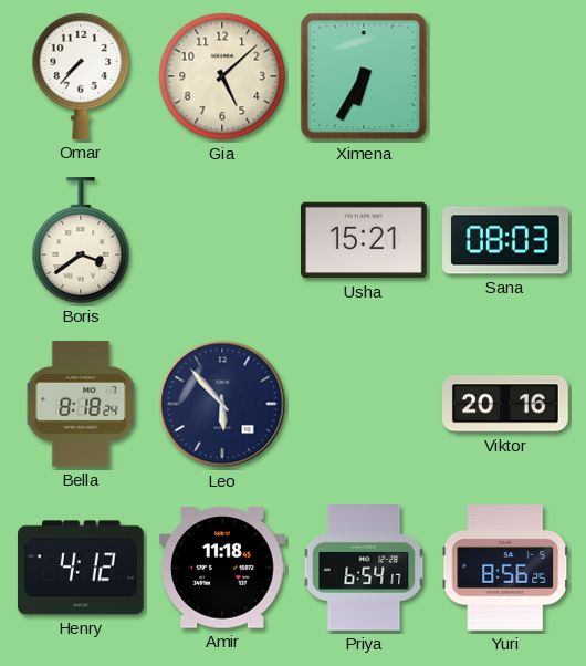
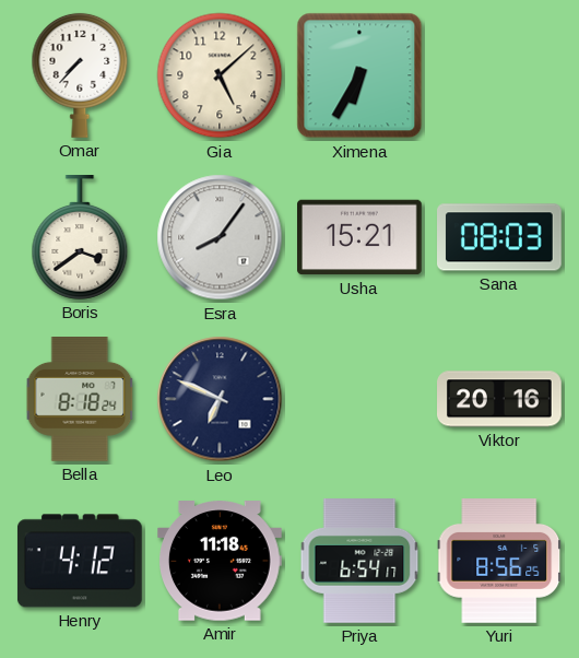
Esra: none -> 8:06
Leo: 5:53 -> 6:49
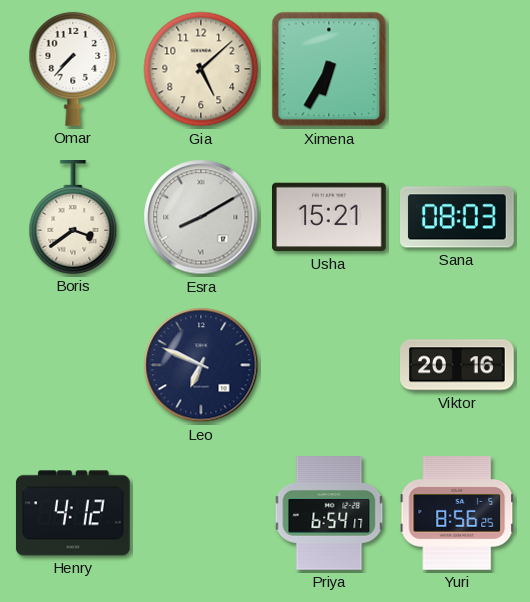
Esra: 8:06 -> 8:10
Bella: 8:18 -> none
Amir: 11:18 -> none
